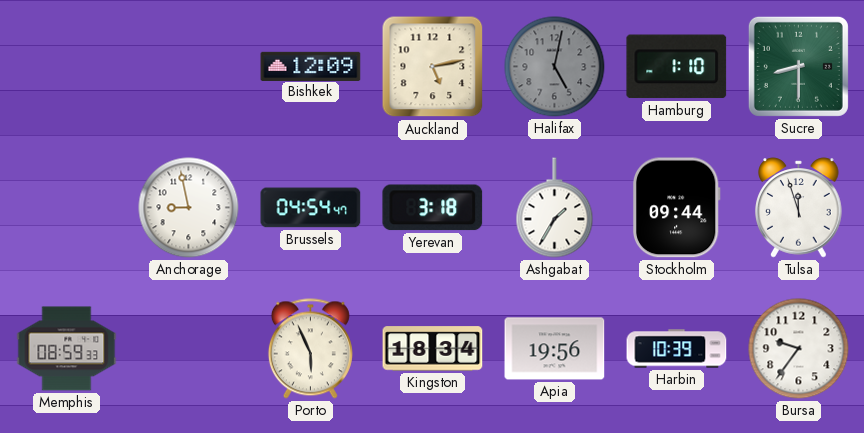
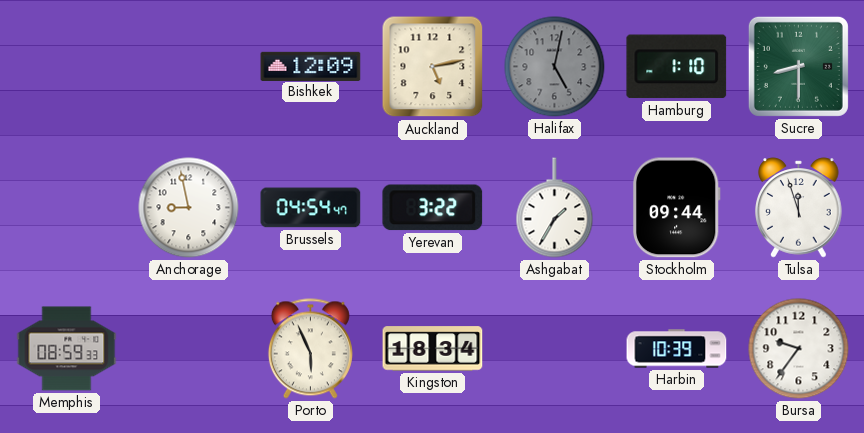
Yerevan: 3:18 -> 3:22
Apia: 19:56 -> none
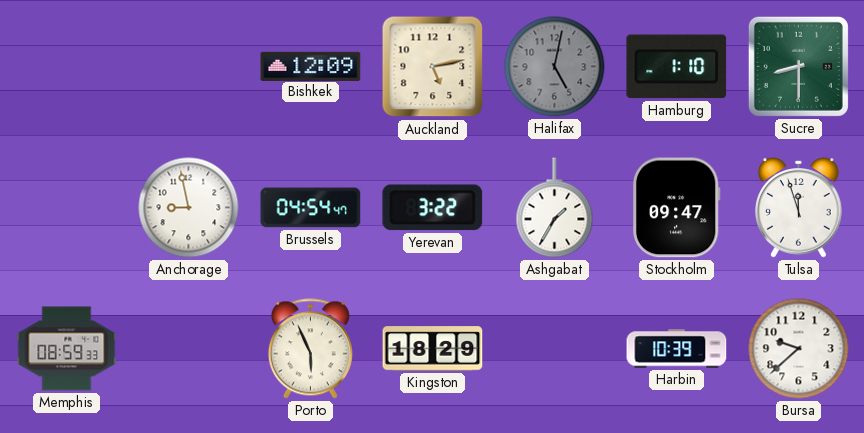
Stockholm: 09:44 -> 09:47
Kingston: 18:34 -> 18:29
Bursa: 9:36 -> 9:38
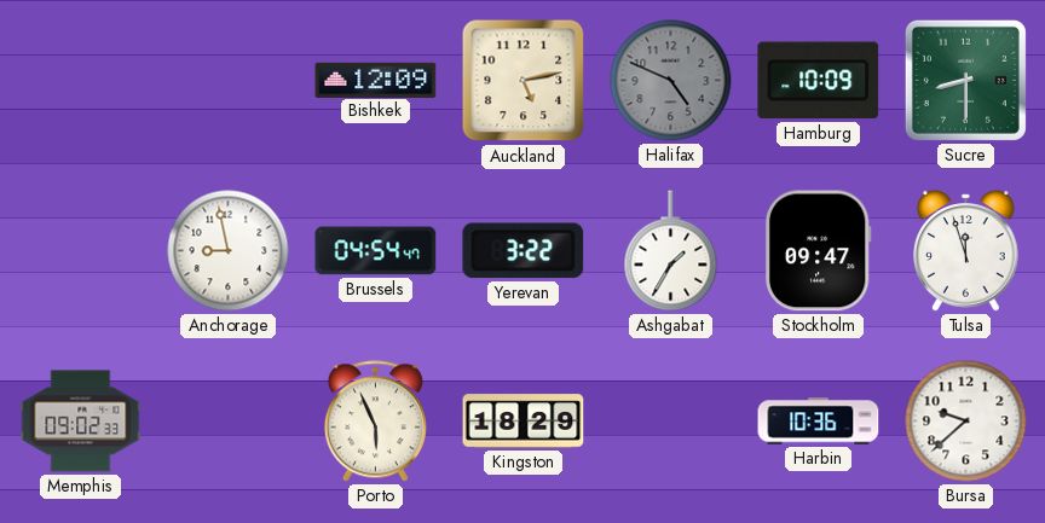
Halifax: 5:02 -> 4:49
Hamburg: 1:10 -> 10:09
Memphis: 08:59 -> 09:02
Harbin: 10:39 -> 10:36
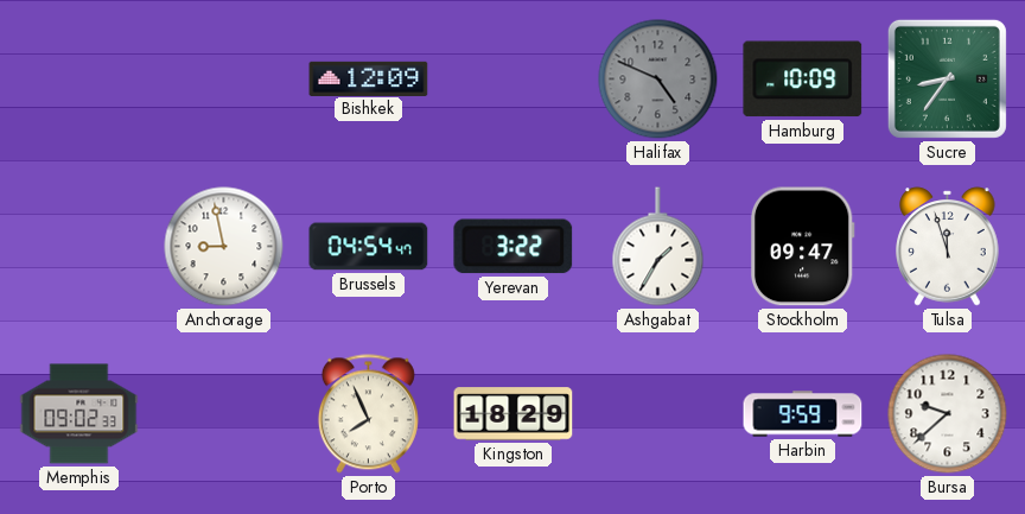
Auckland: 5:13 -> none
Sucre: 8:30 -> 8:36
Porto: 5:56 -> 7:56
Harbin: 10:36 -> 9:59
